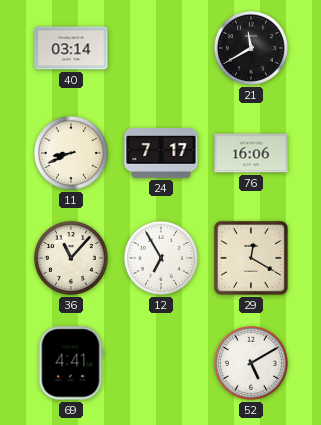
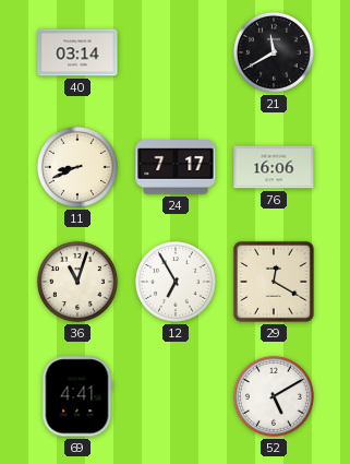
36: 11:07 -> 11:03
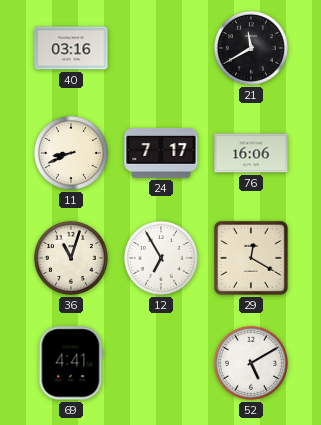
40: 03:14 -> 03:16
